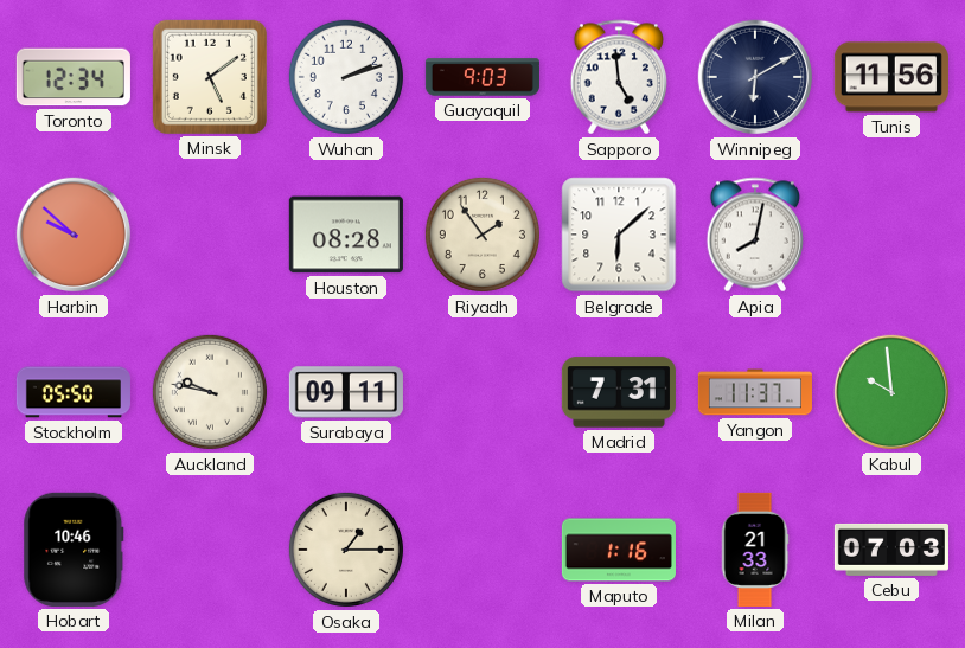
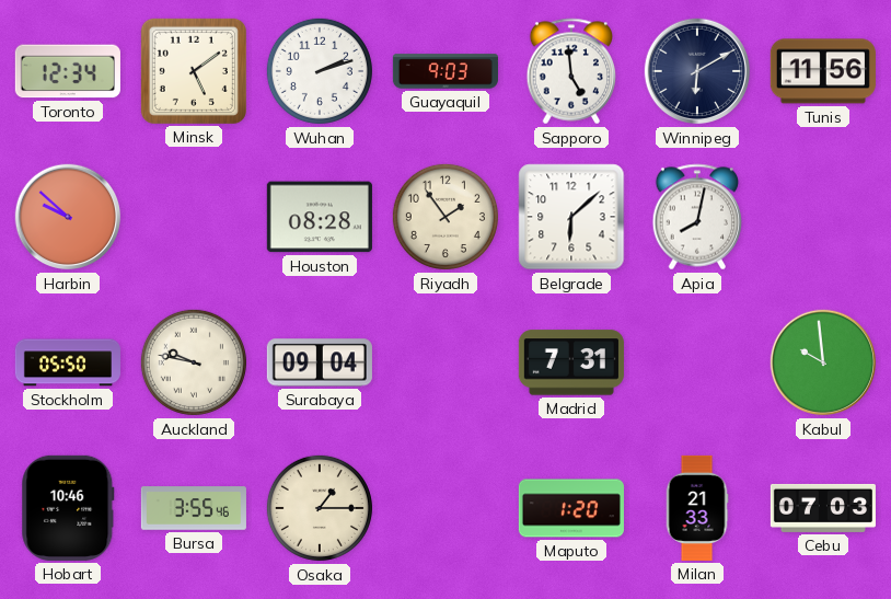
Surabaya: 09:11 -> 09:04
Yangon: 11:37 -> none
Bursa: none -> 3:55
Maputo: 1:16 -> 1:20
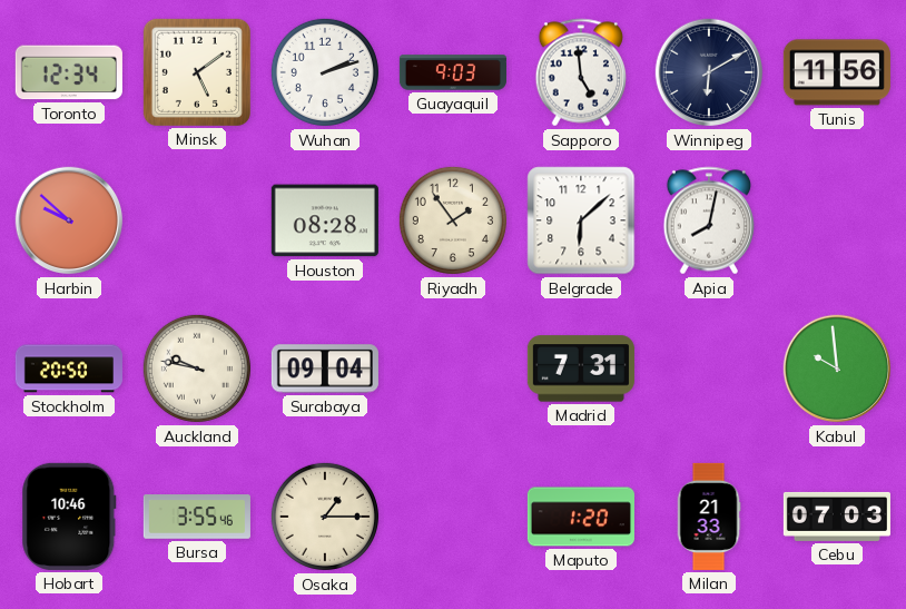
Stockholm: 05:50 -> 20:50
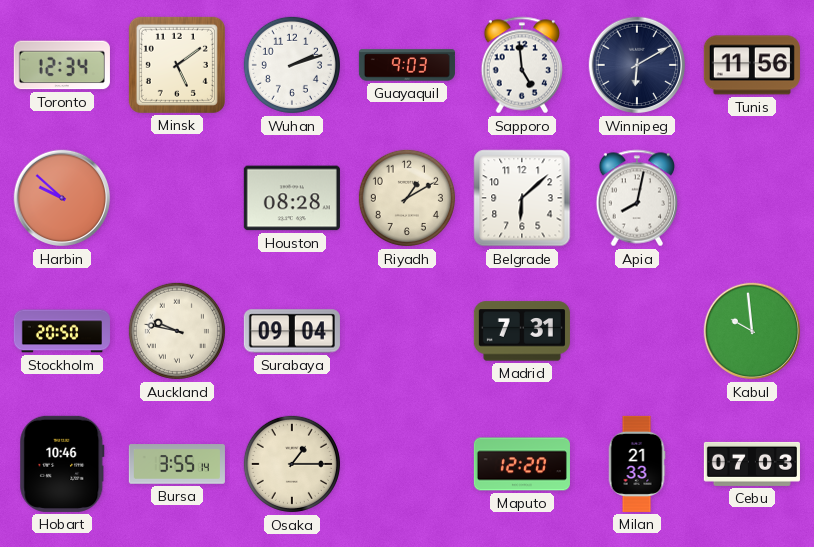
Riyadh: 1:54 -> 1:10
Bursa: 3:55:46 -> 3:55:14
Maputo: 1:20 -> 12:20
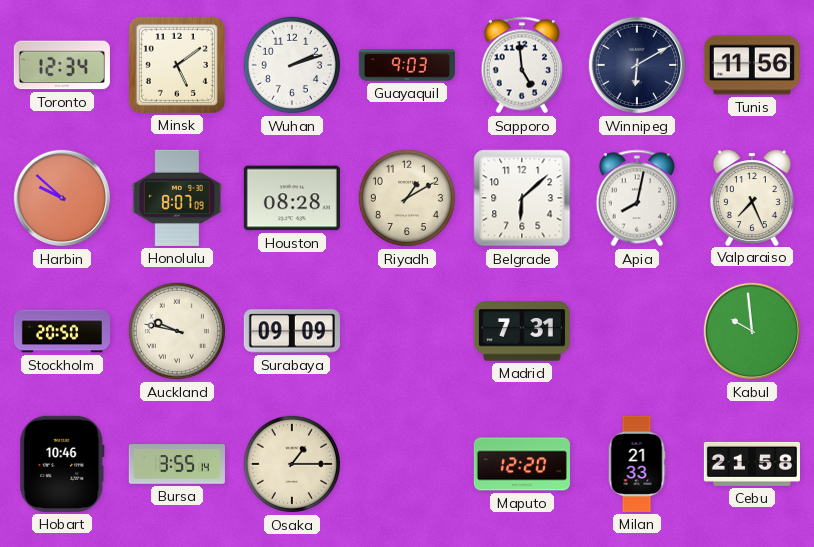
Honolulu: none -> 8:07
Valparaiso: none -> 7:26
Surabaya: 09:04 -> 09:09
Cebu: 07:03 -> 21:58
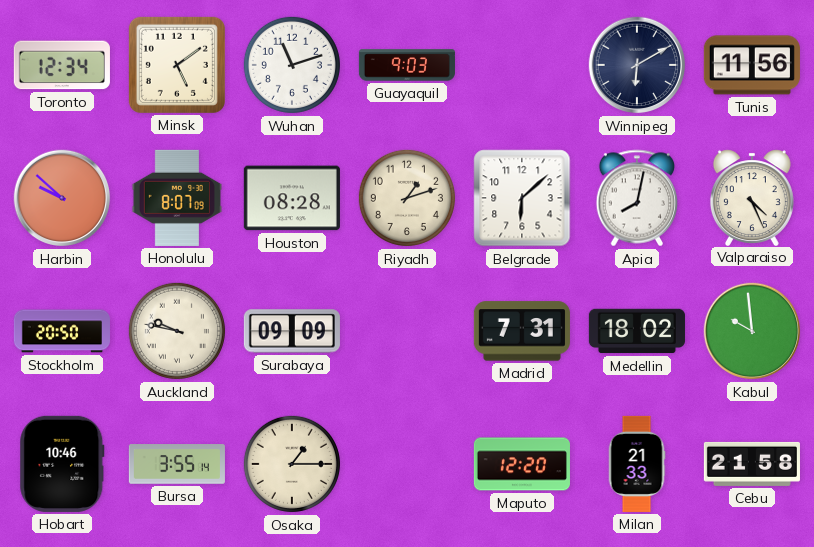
Wuhan: 2:12 -> 11:12
Sapporo: 4:59 -> none
Riyadh: 1:10 -> 1:12
Valparaiso: 7:26 -> 4:26
Medellin: none -> 18:02
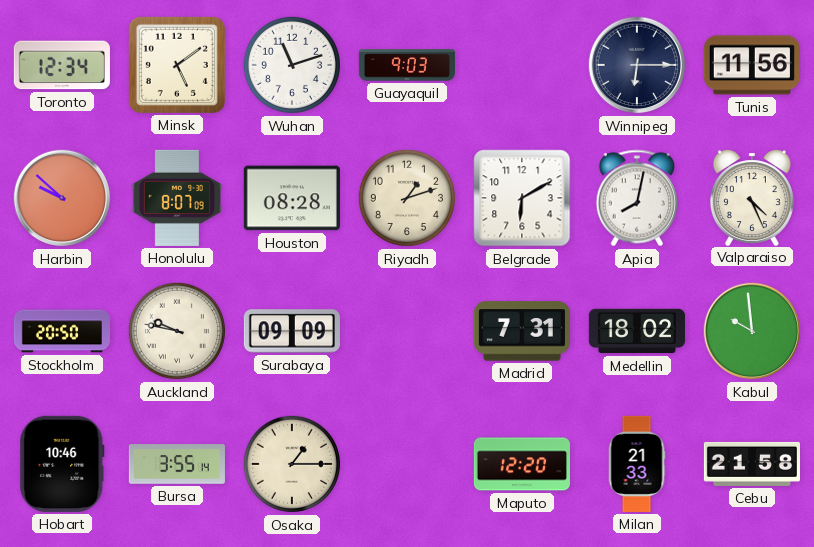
Winnipeg: 6:10 -> 6:15
Belgrade: 6:08 -> 6:10
